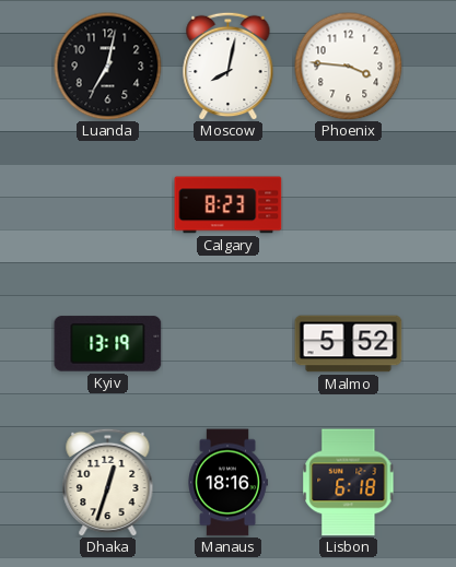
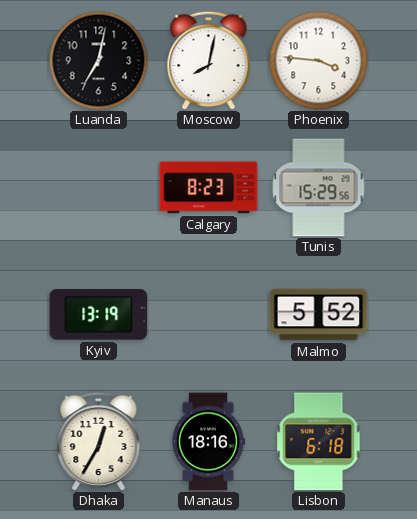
Tunis: none -> 15:29
Dhaka: 12:33 -> 12:35
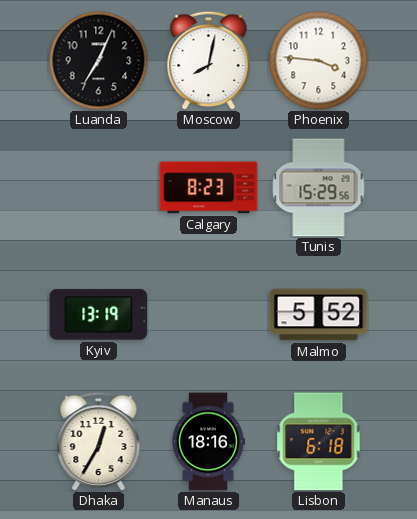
Luanda: 7:02 -> 7:04
